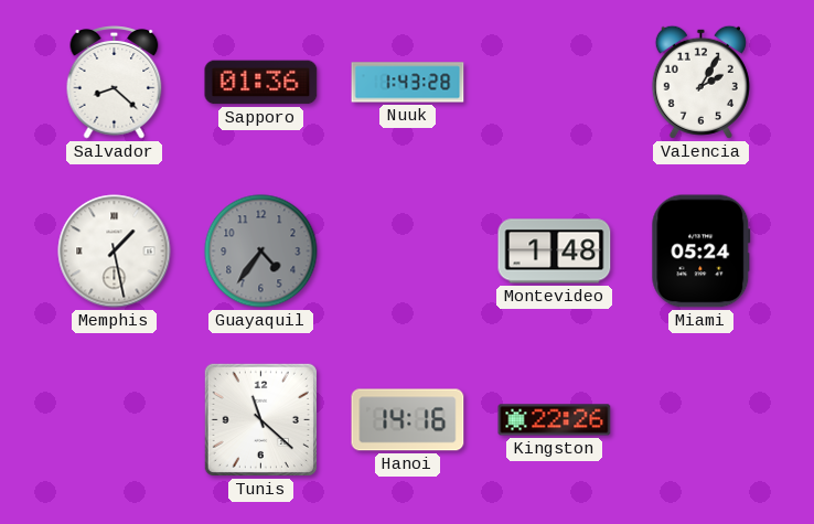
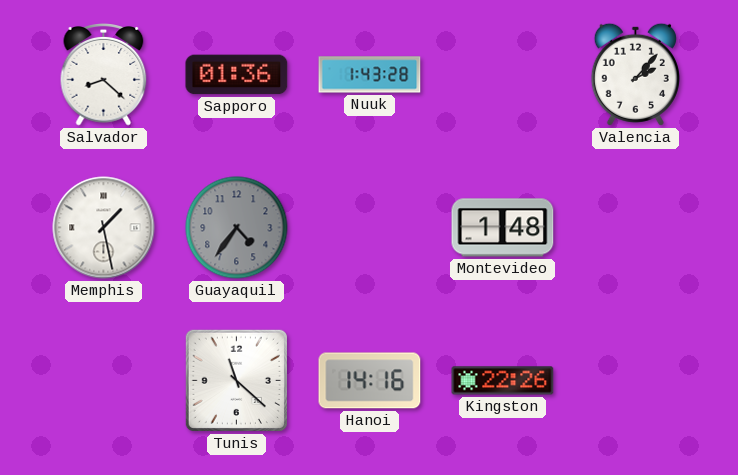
Valencia: 2:05 -> 2:07
Miami: 05:24 -> none
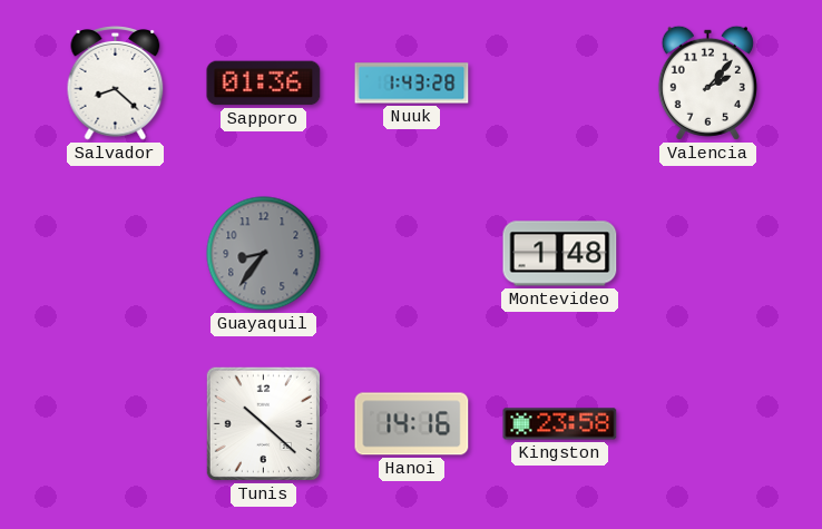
Memphis: 1:28 -> none
Guayaquil: 4:36 -> 8:36
Tunis: 11:22 -> 10:22
Kingston: 22:26 -> 23:58
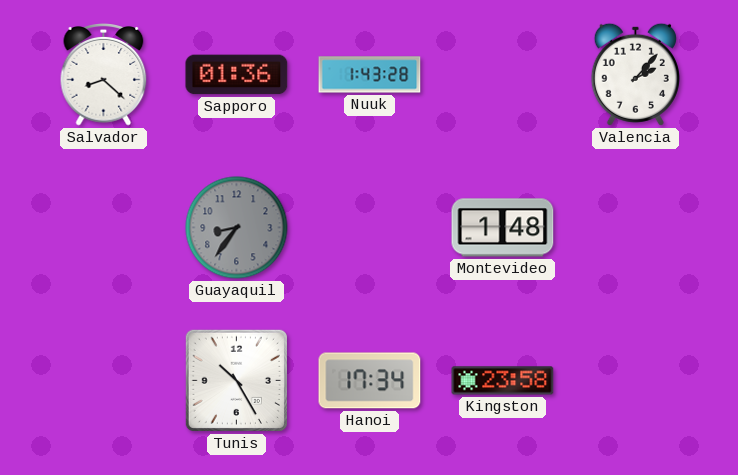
Tunis: 10:22 -> 10:25
Hanoi: 14:16 -> 17:34
